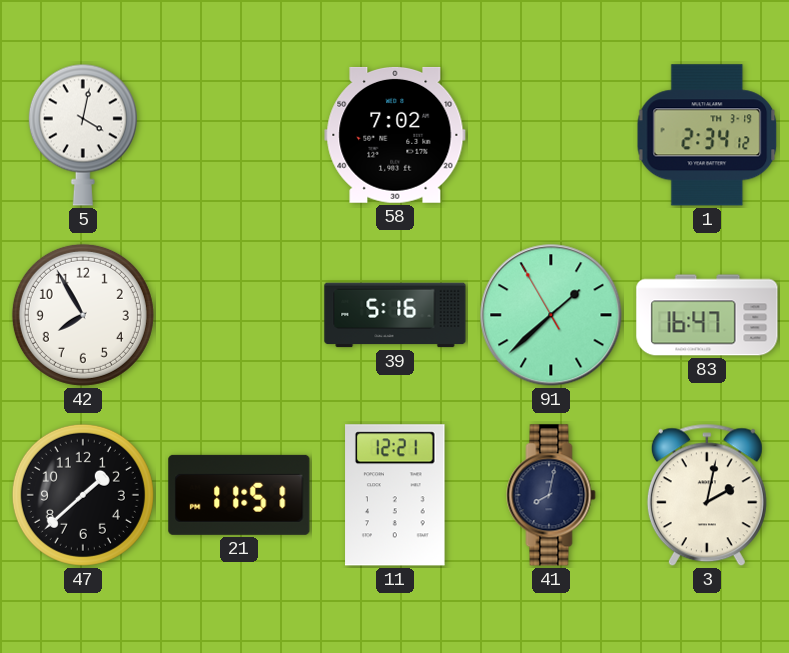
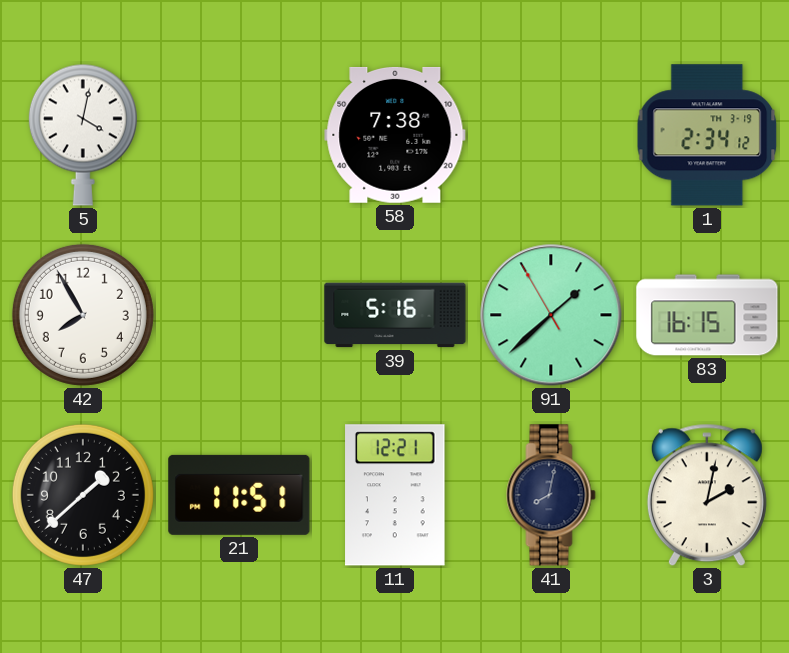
58: 7:02 -> 7:38
83: 16:47 -> 16:15
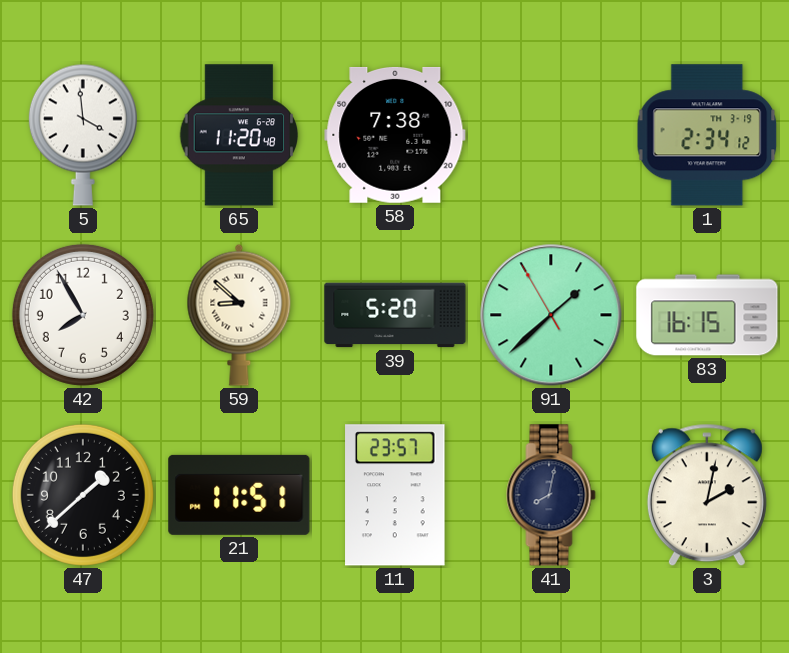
5: 4:02 -> 3:59
65: none -> 11:20
59: none -> 8:52
39: 5:16 -> 5:20
11: 12:21 -> 23:57
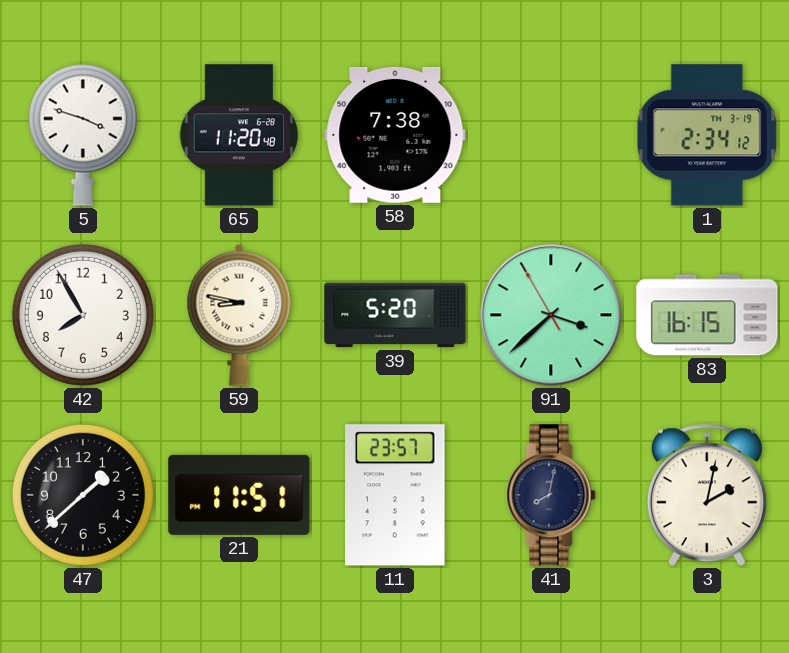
5: 3:59 -> 3:48
59: 8:52 -> 8:47
91: 1:37 -> 3:37
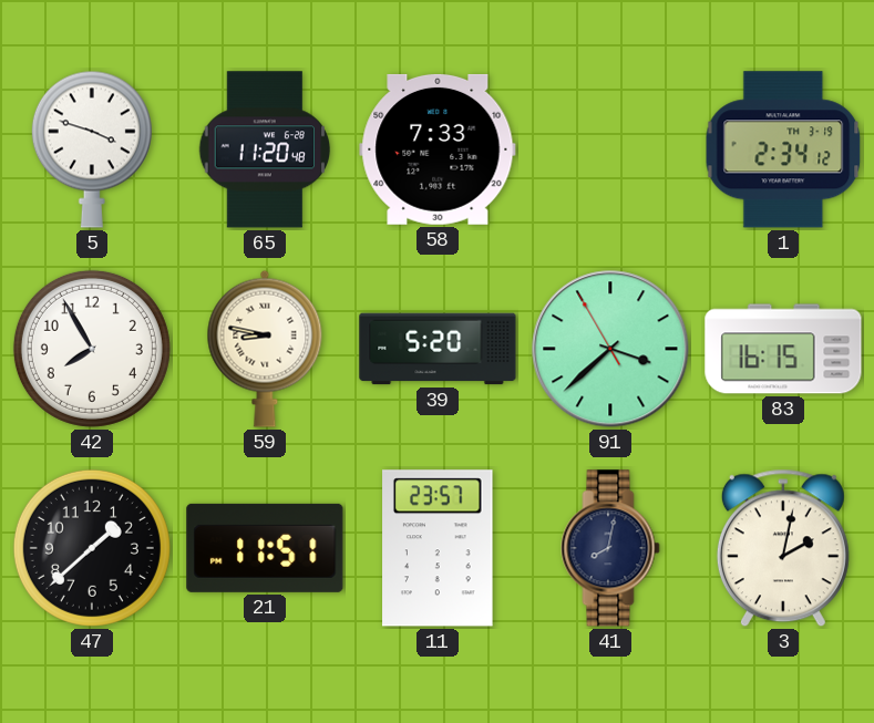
58: 7:38 -> 7:33
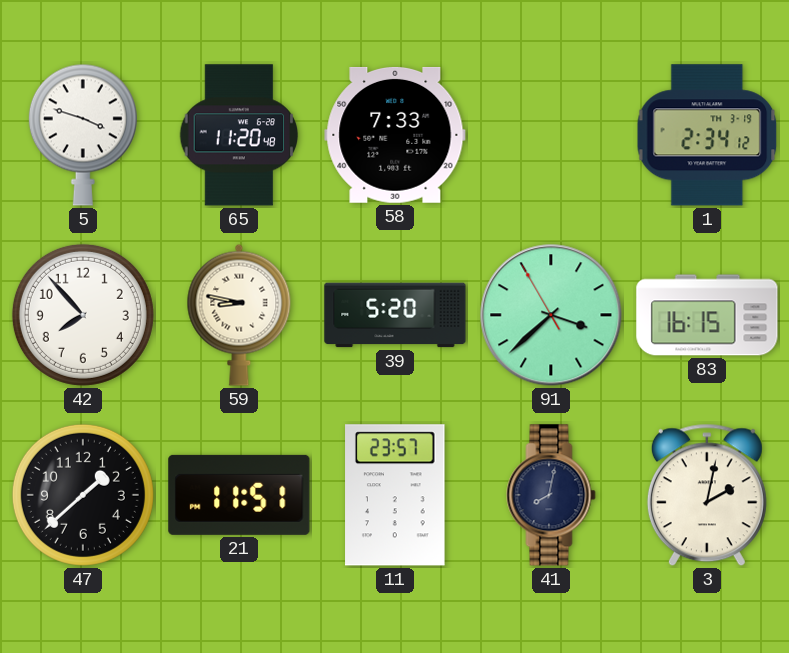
42: 7:55 -> 7:53
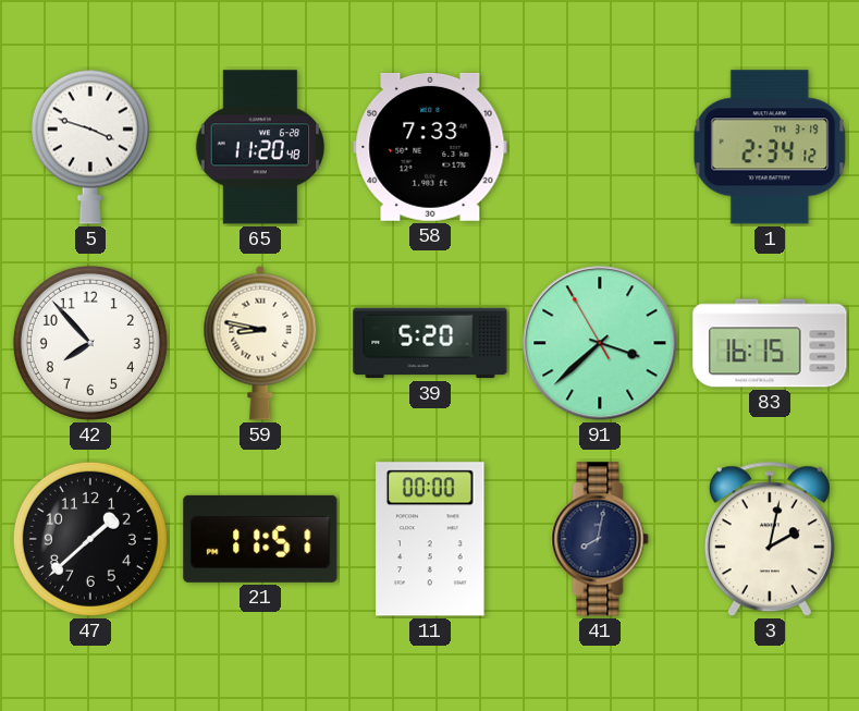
11: 23:57 -> 00:00
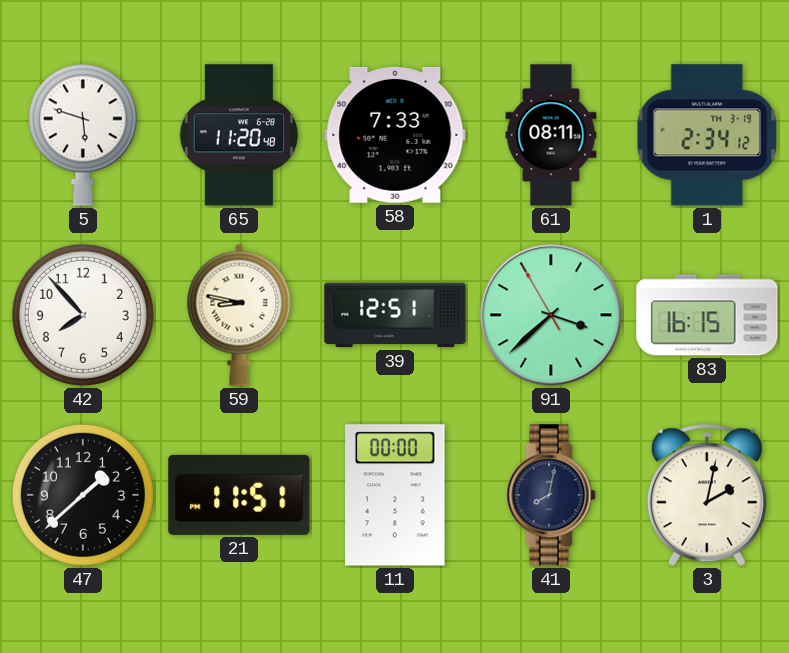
5: 3:48 -> 5:48
61: none -> 08:11
39: 5:20 -> 12:51
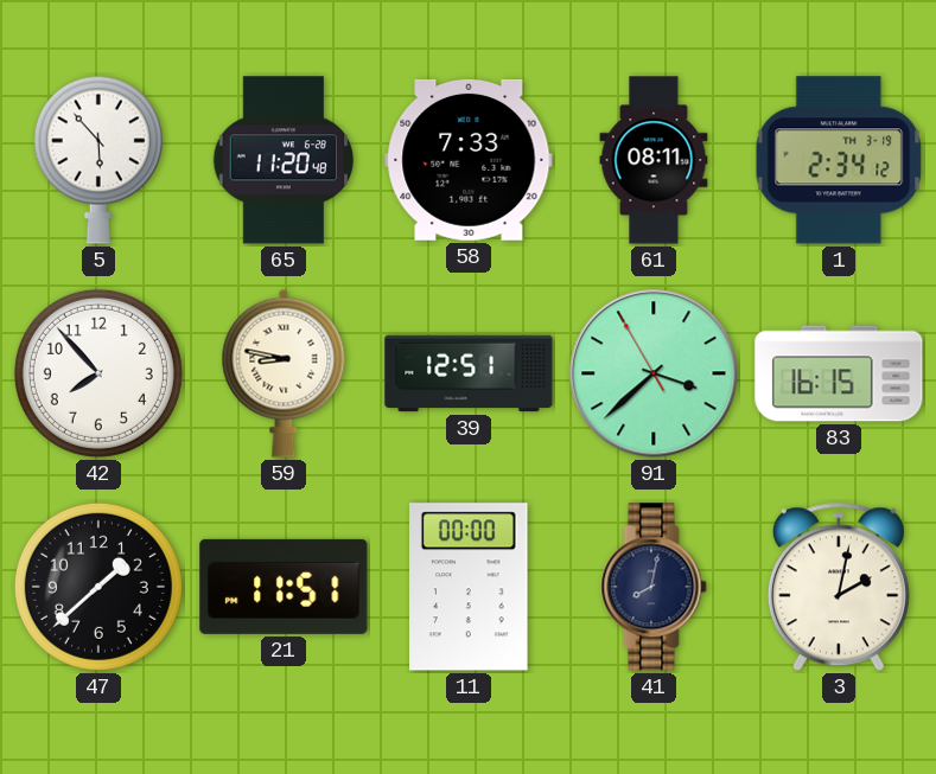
5: 5:48 -> 5:53
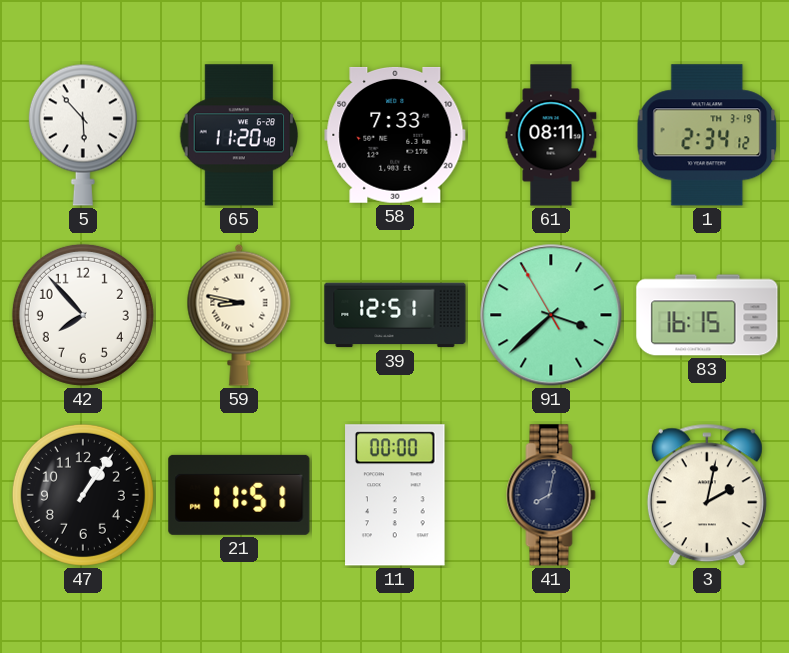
47: 1:38 -> 1:06
